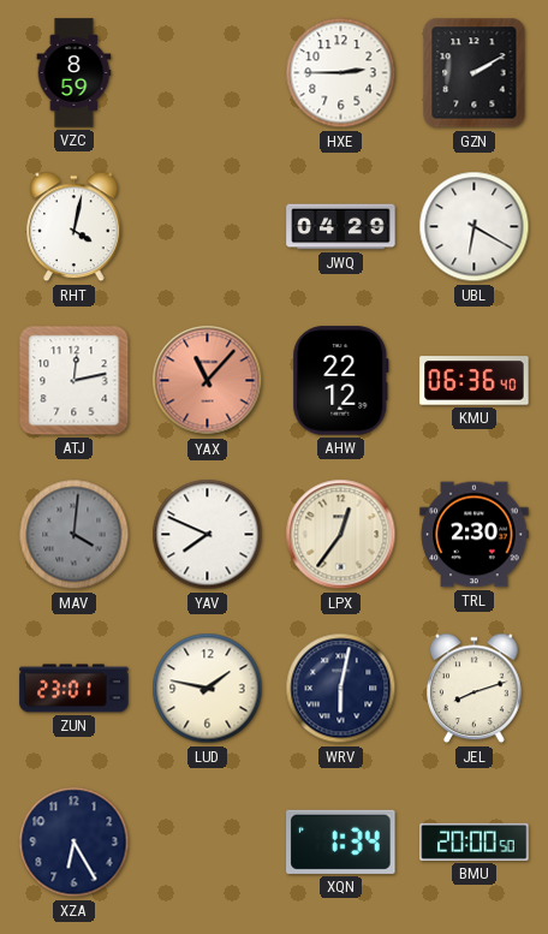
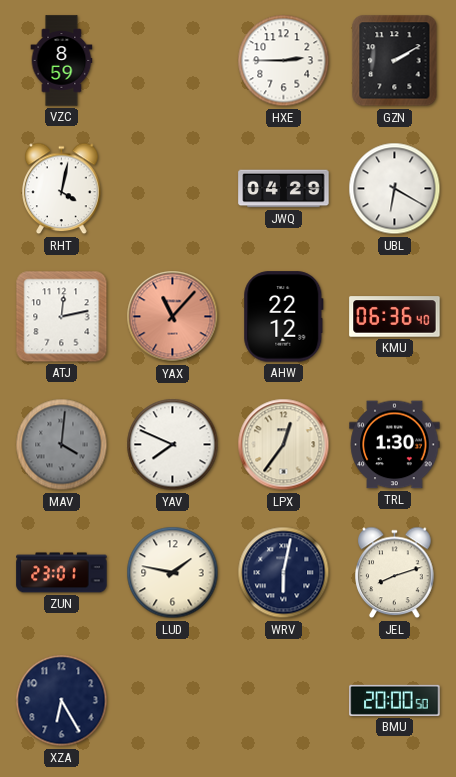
TRL: 2:30 -> 1:30
XQN: 1:34 -> none
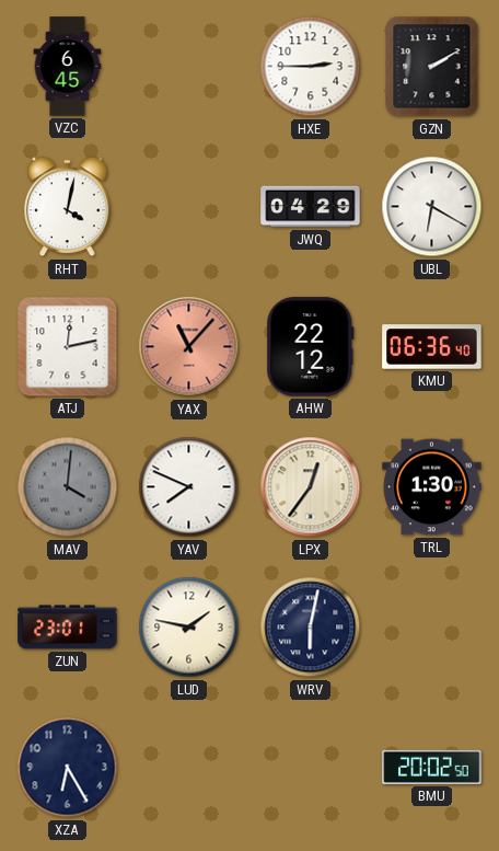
VZC: 8:59 -> 6:45
JEL: 8:12 -> none
BMU: 20:00 -> 20:02
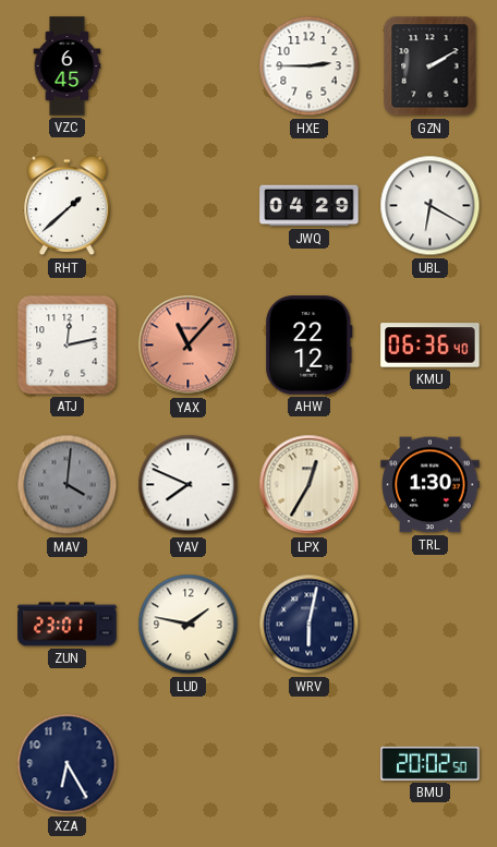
RHT: 4:02 -> 1:38
LPX: 12:36 -> 12:35
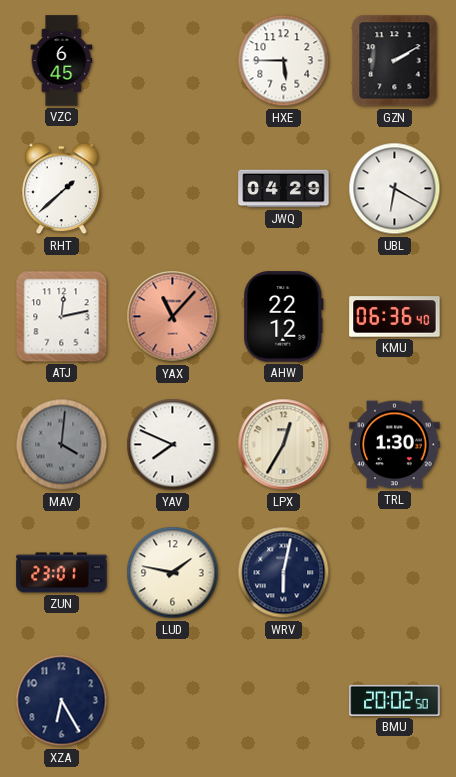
HXE: 2:45 -> 5:45
